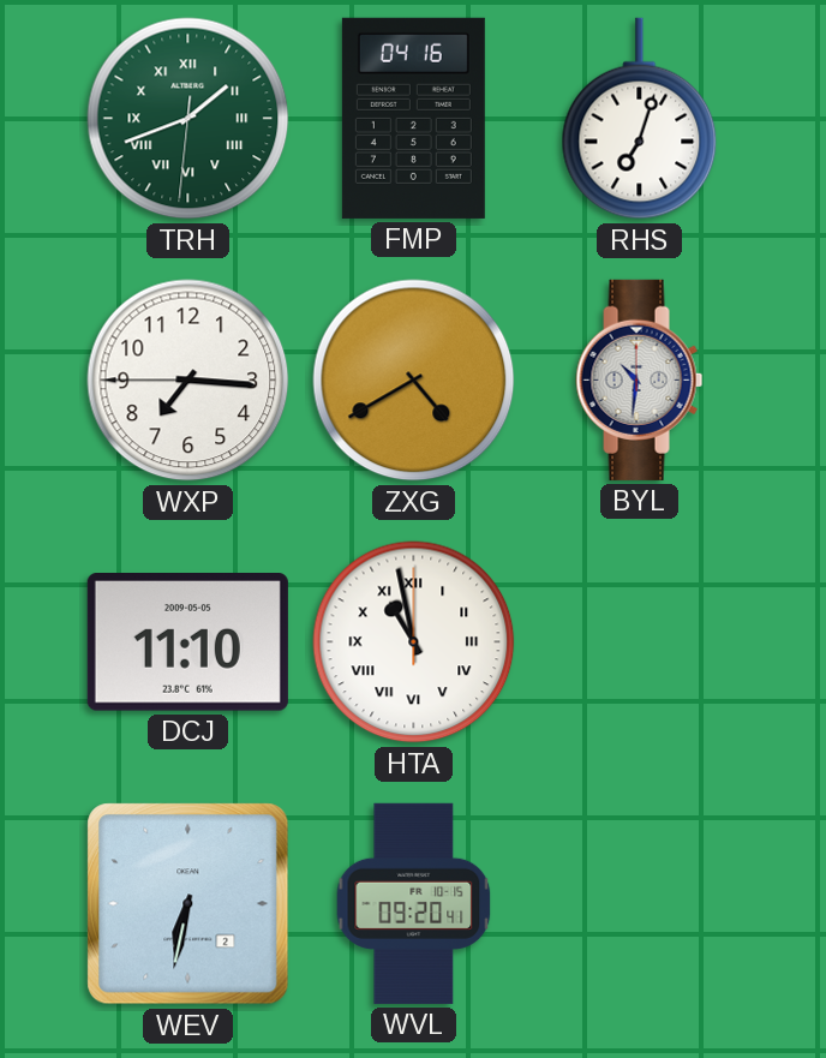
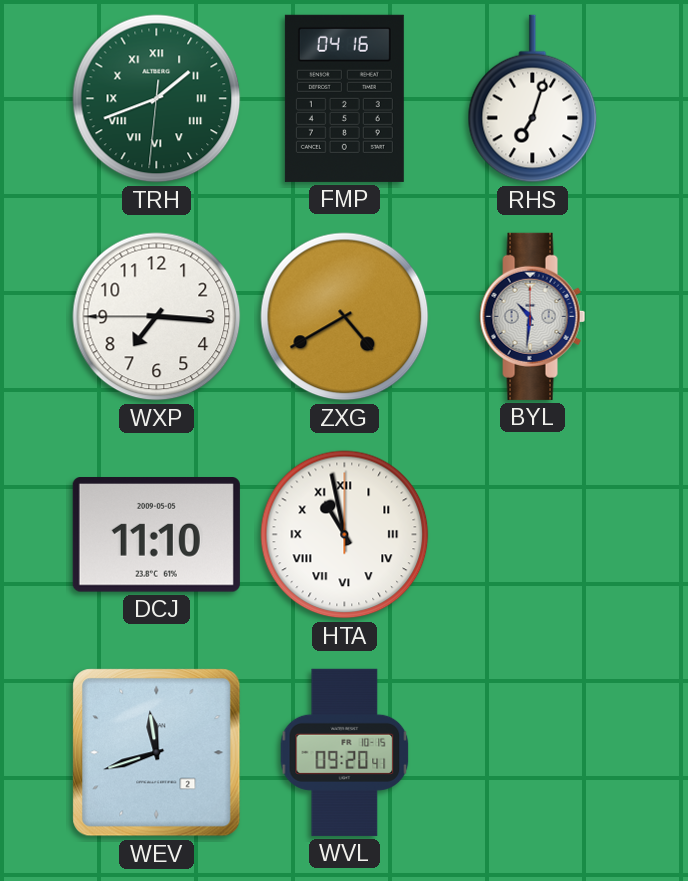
WEV: 6:32 -> 11:42
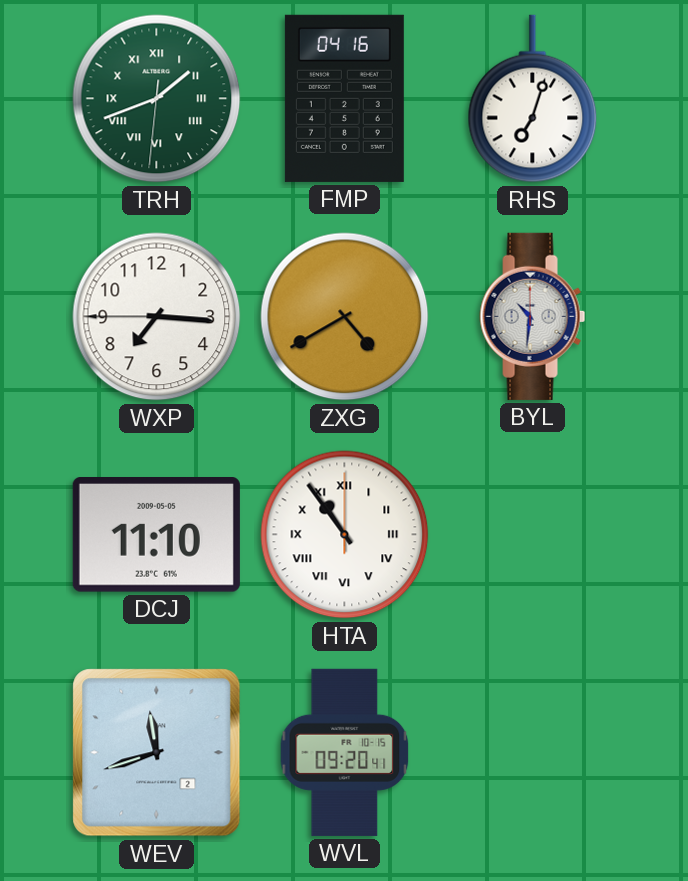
HTA: 10:58 -> 10:54
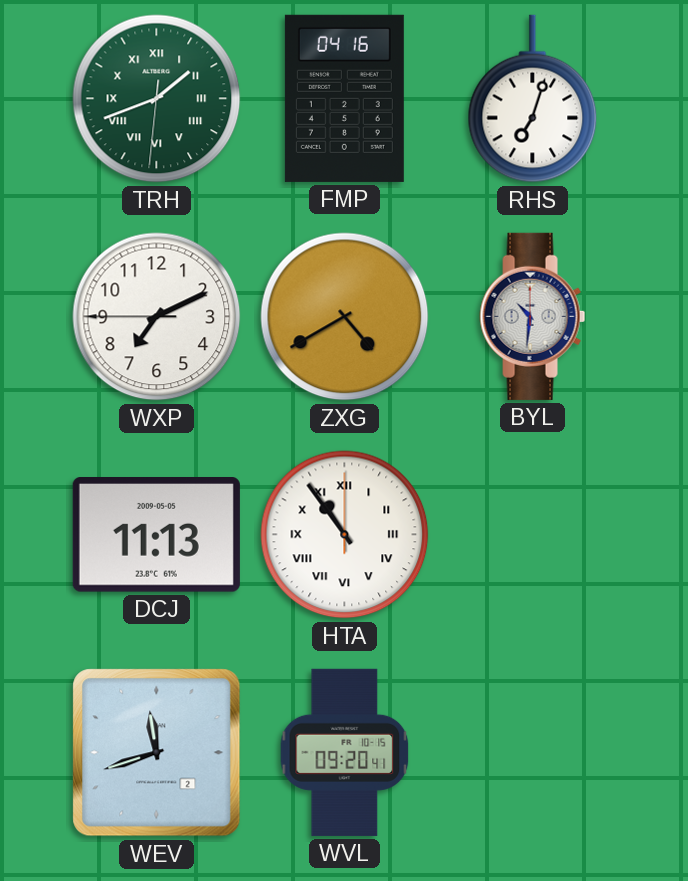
WXP: 7:15 -> 7:10
DCJ: 11:10 -> 11:13
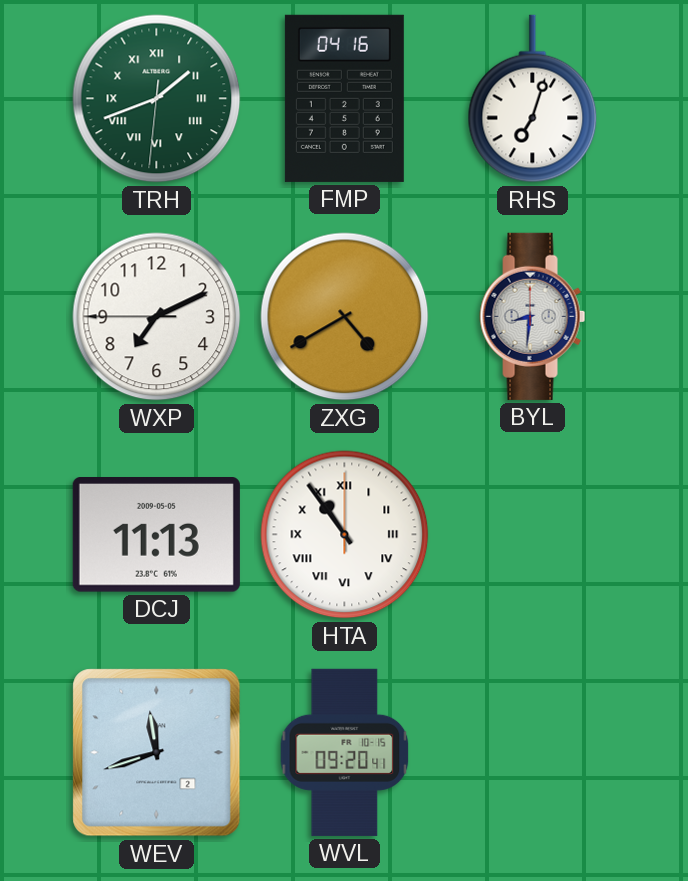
BYL: 10:31 -> 8:31
